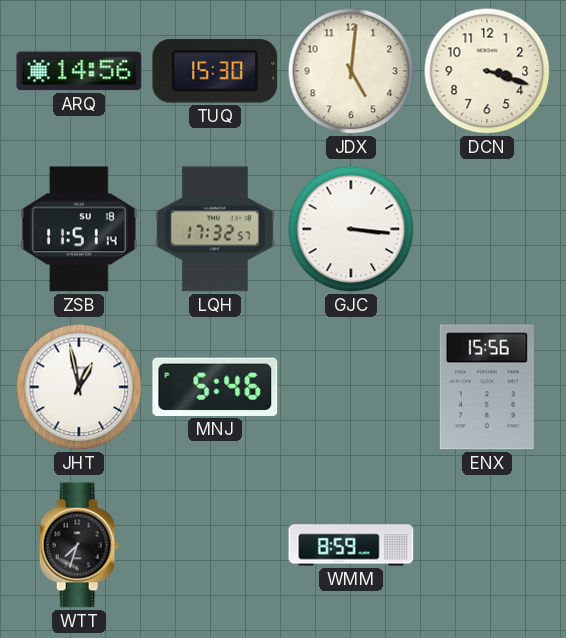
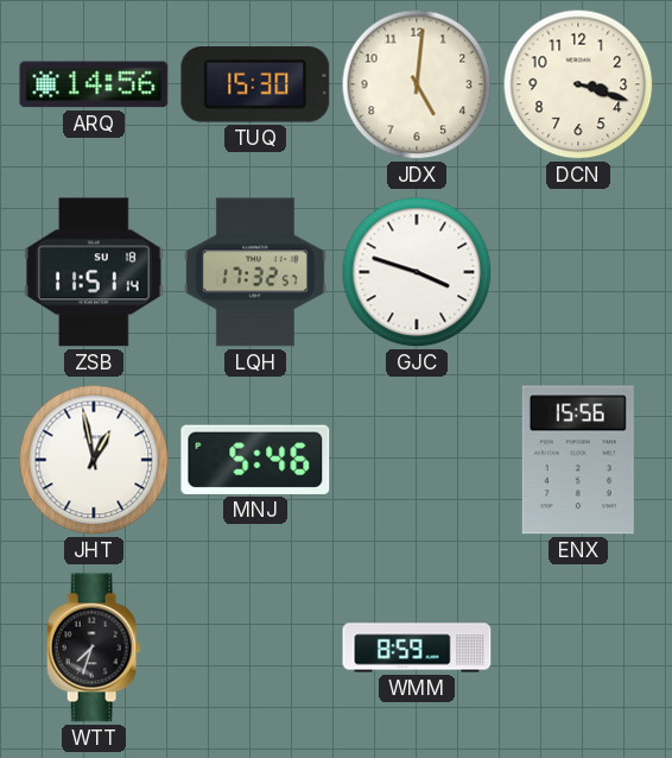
GJC: 3:16 -> 3:48
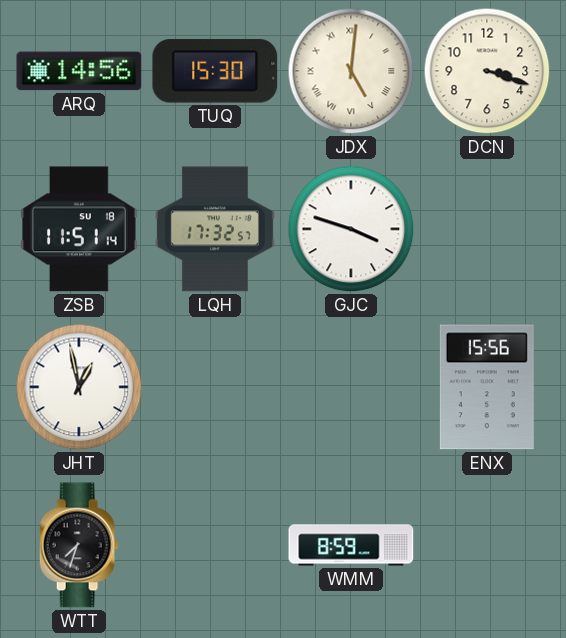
JDX numerals: Arabic -> Roman
MNJ: 5:46 -> none
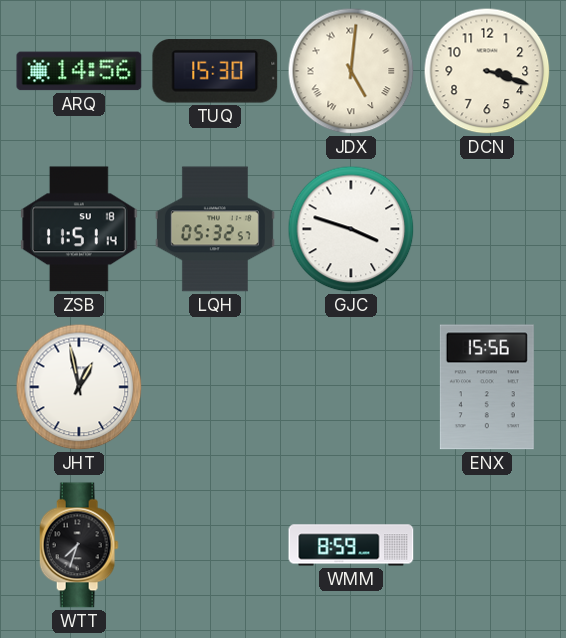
LQH: 17:32 -> 05:32
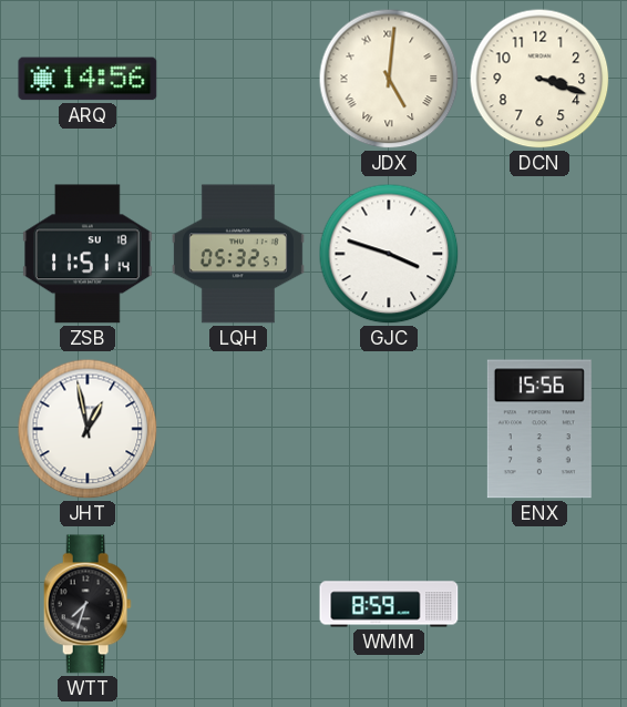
TUQ: 15:30 -> none
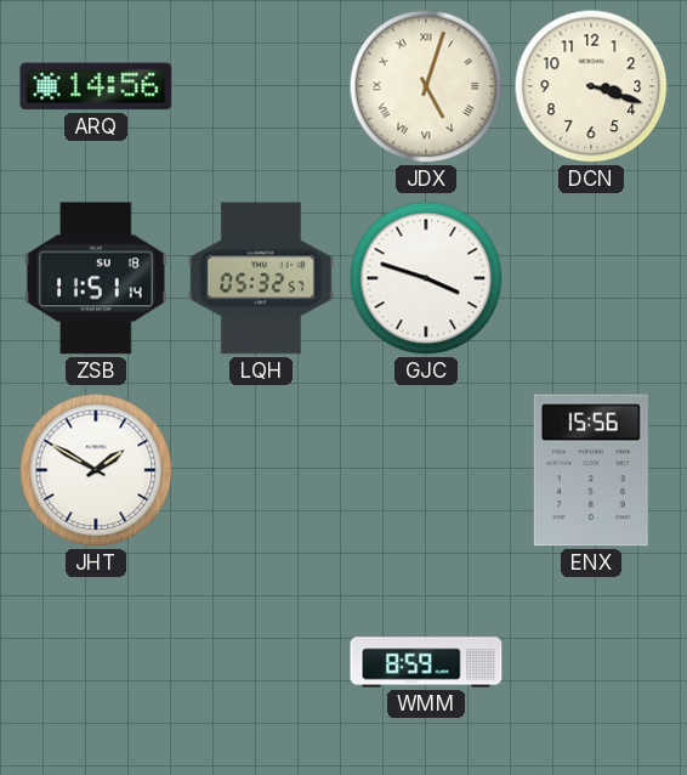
JDX: 5:01 -> 5:03
JHT: 12:58 -> 1:50
WTT: 7:33 -> none
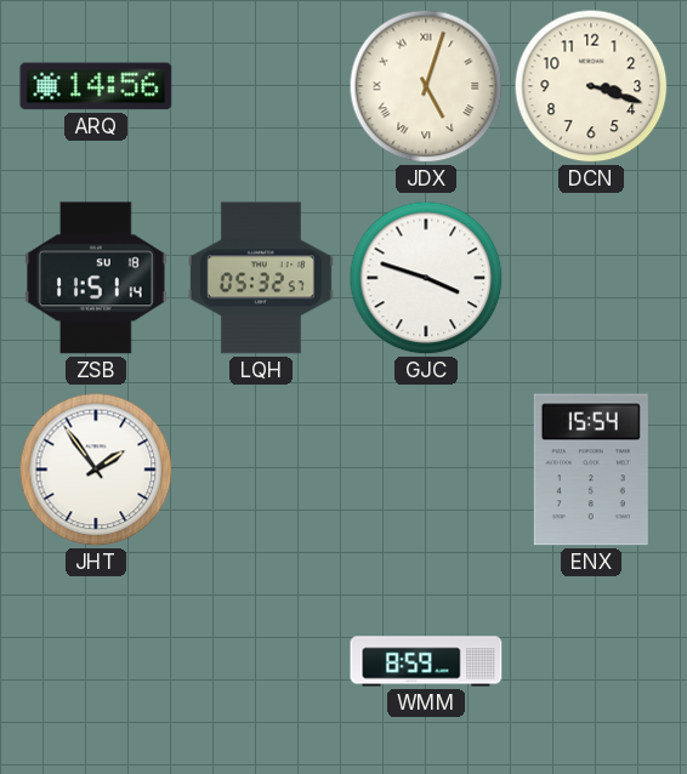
JHT: 1:50 -> 1:54
ENX: 15:56 -> 15:54
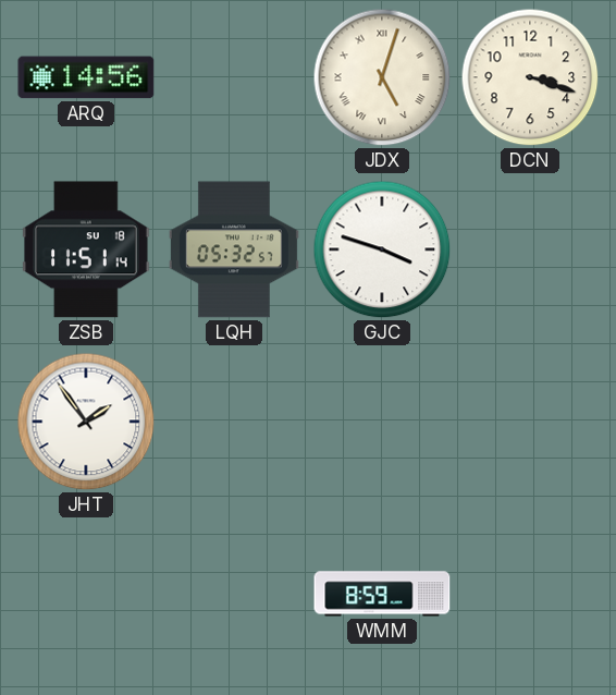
ENX: 15:54 -> none
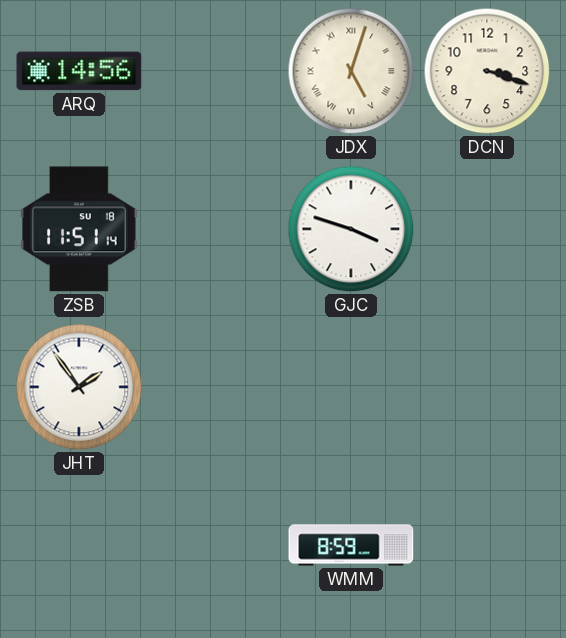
LQH: 05:32 -> none
